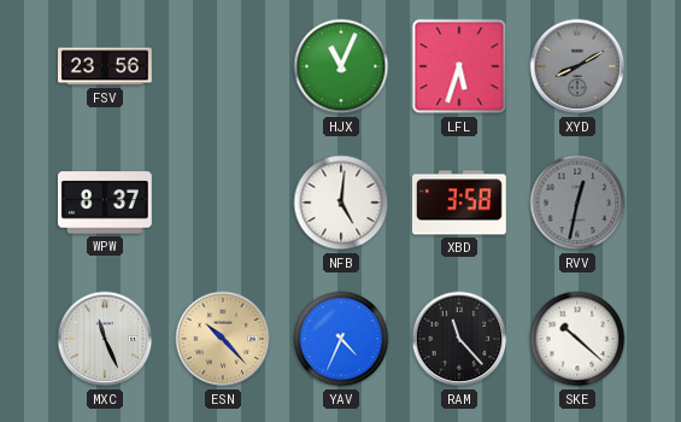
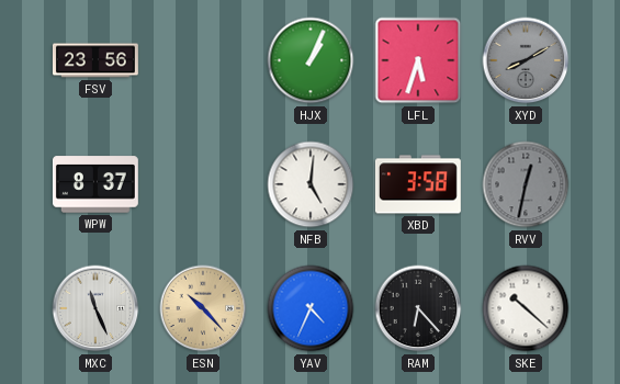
HJX: 11:04 -> 1:04
RAM: 11:23 -> 6:23
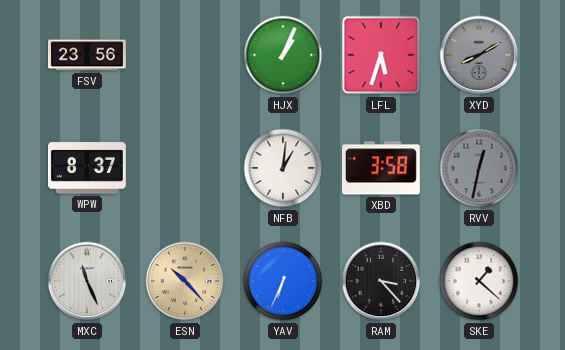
NFB: 5:01 -> 1:01
YAV: 4:34 -> 6:34
RAM: 6:23 -> 3:23
SKE: 10:22 -> 1:22
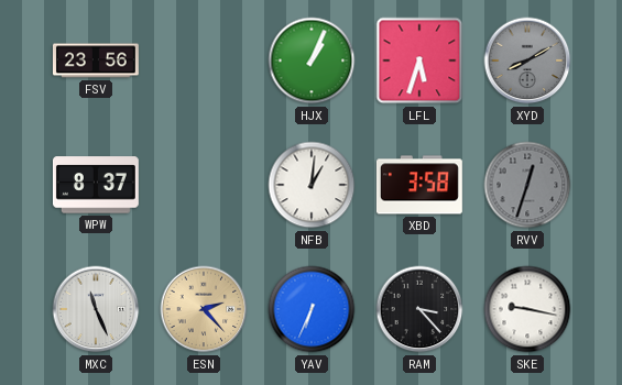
RVV: 12:32 -> 12:33
ESN: 10:23 -> 2:23
SKE: 1:22 -> 9:17
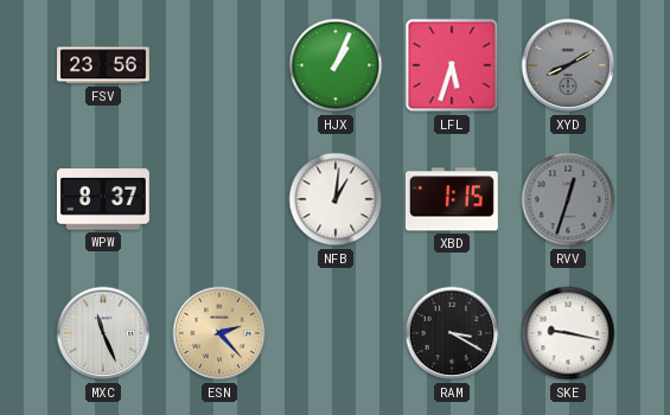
XBD: 3:58 -> 1:15
YAV: 6:34 -> none
RAM: 3:23 -> 3:20
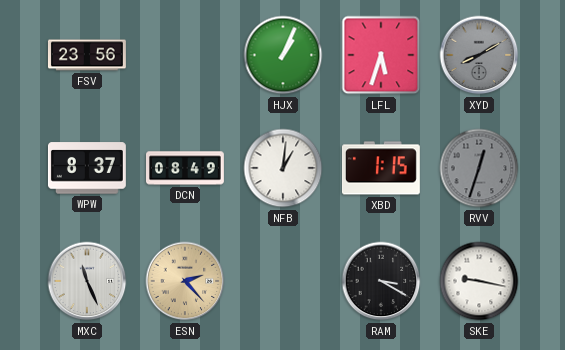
DCN: none -> 08:49
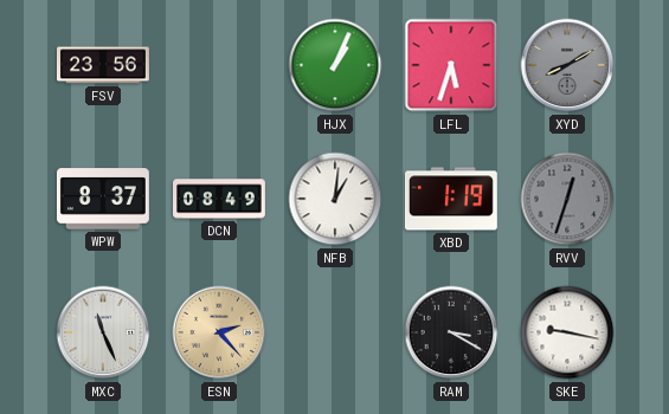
XBD: 1:15 -> 1:19
